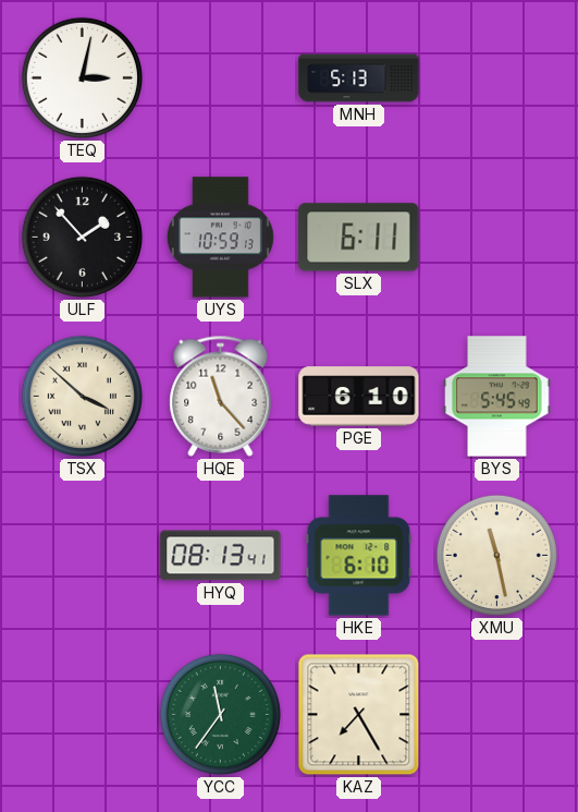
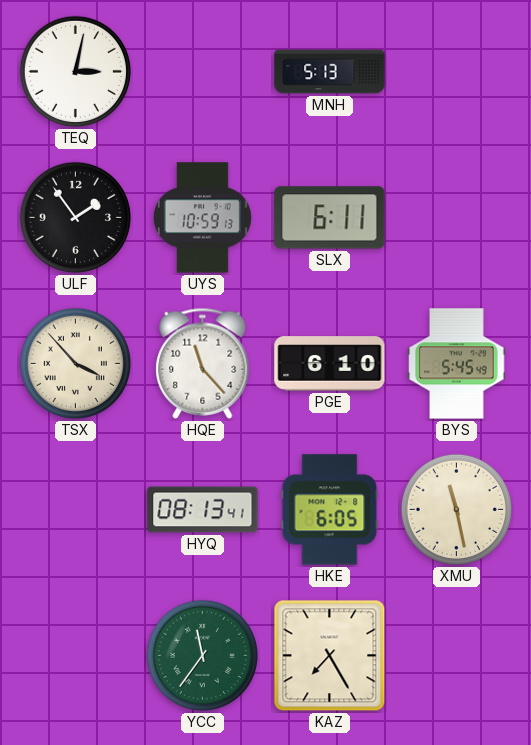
ULF: 1:53 -> 1:54
TSX: 3:52 -> 3:53
HKE: 6:10 -> 6:05
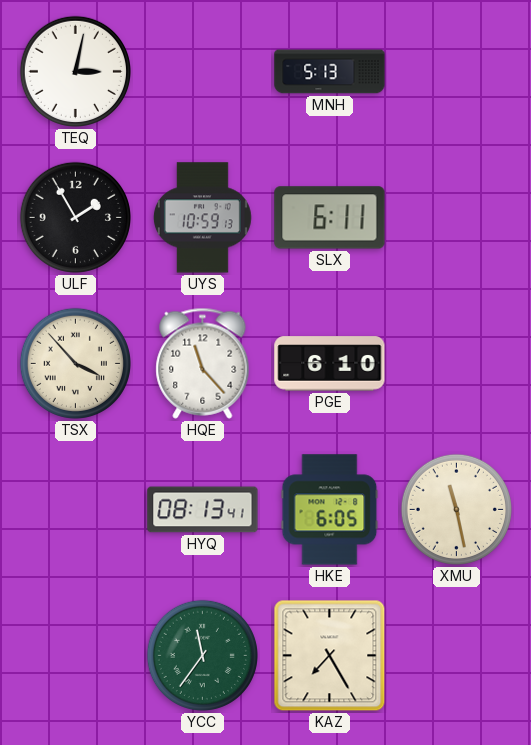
ULF: 1:54 -> 1:55
BYS: 5:45 -> none
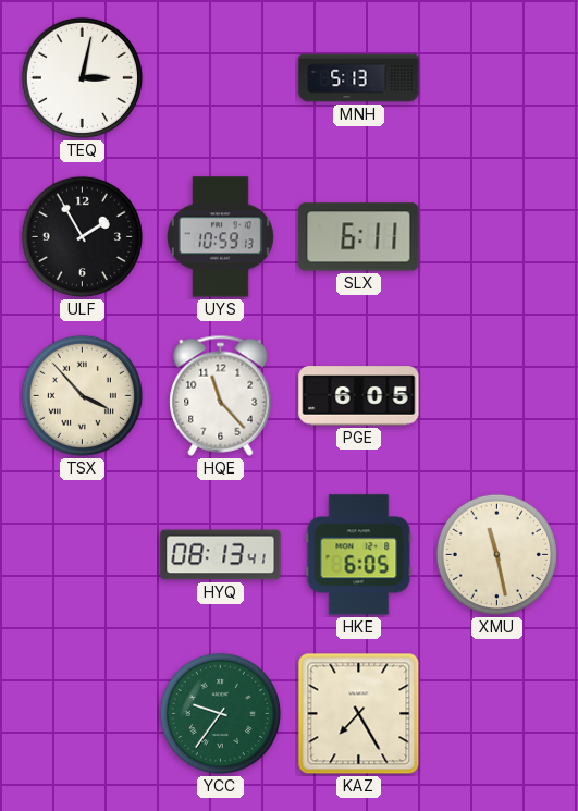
PGE: 6:10 -> 6:05
YCC: 11:36 -> 9:36
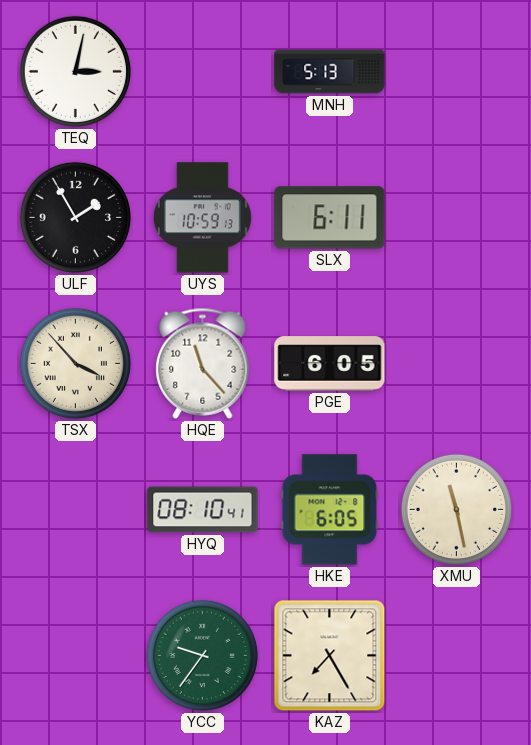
HYQ: 08:13 -> 08:10
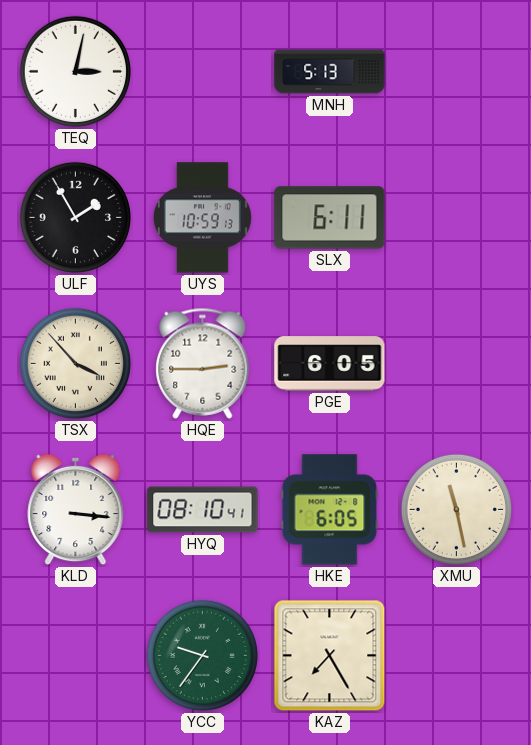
HQE: 11:23 -> 2:45
KLD: none -> 3:16
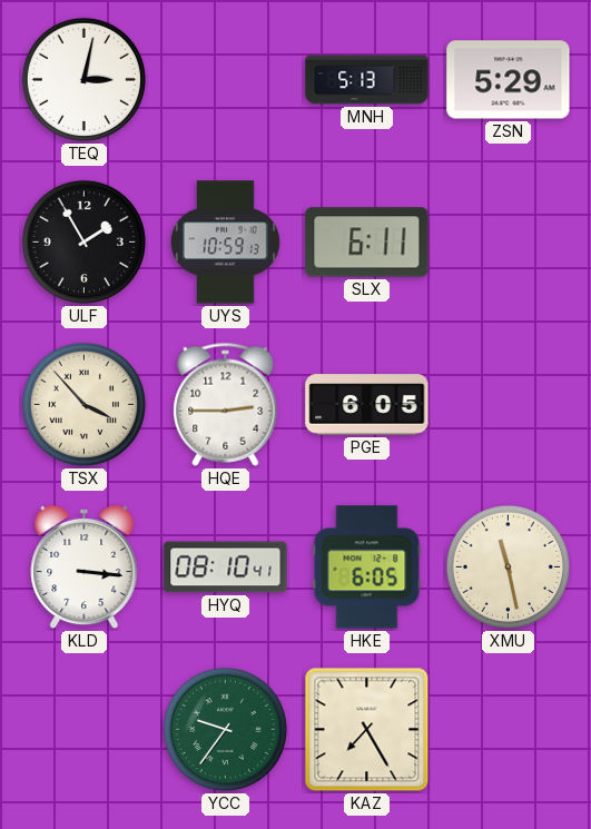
ZSN: none -> 5:29
